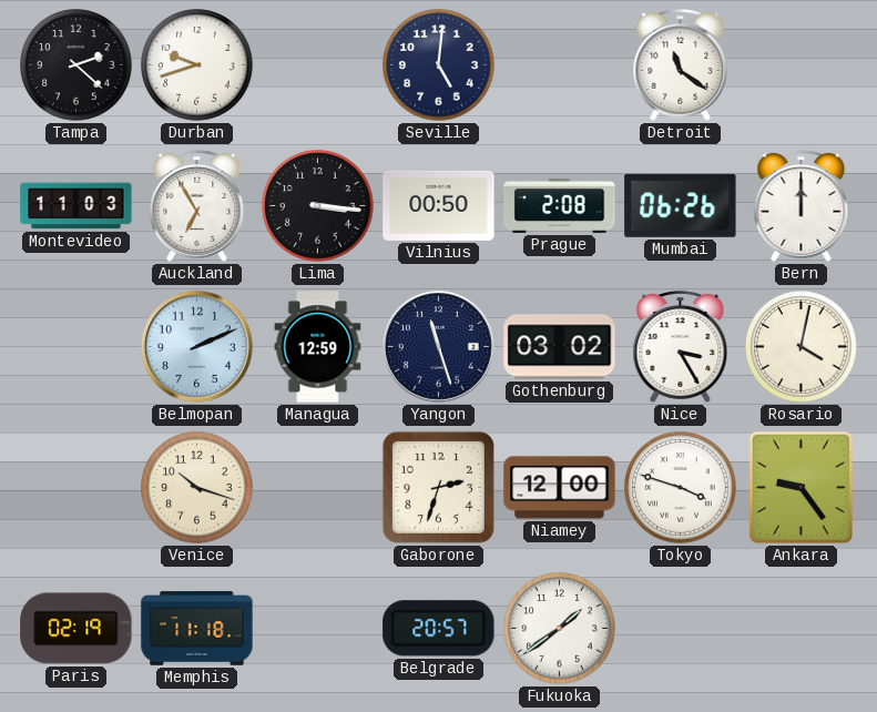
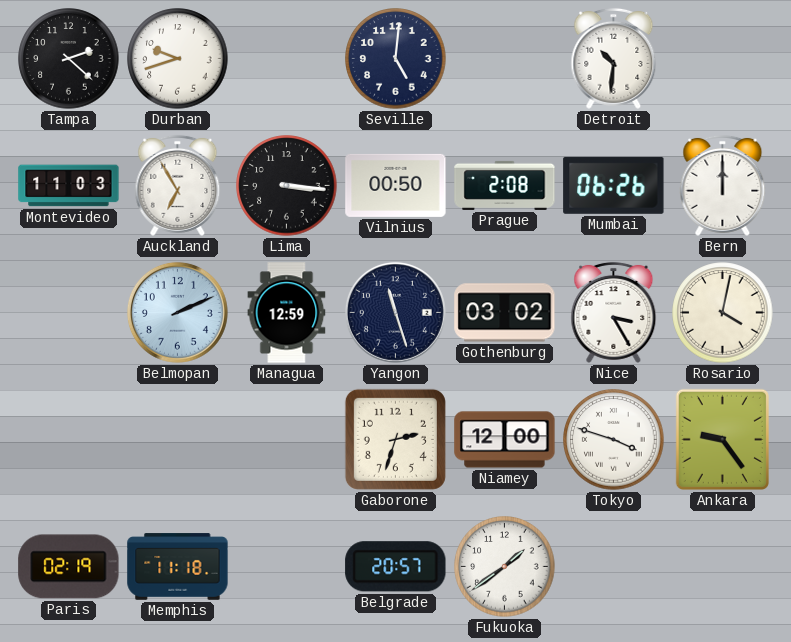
Detroit: 11:21 -> 10:31
Venice: 10:18 -> none
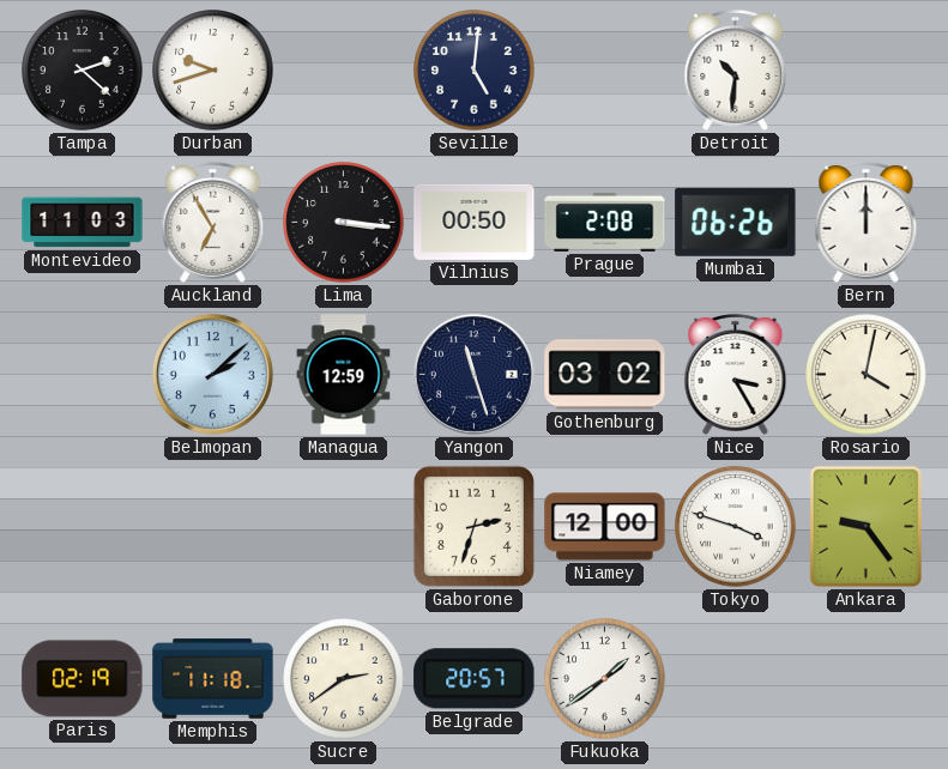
Belmopan: 2:11 -> 2:08
Sucre: none -> 2:39
